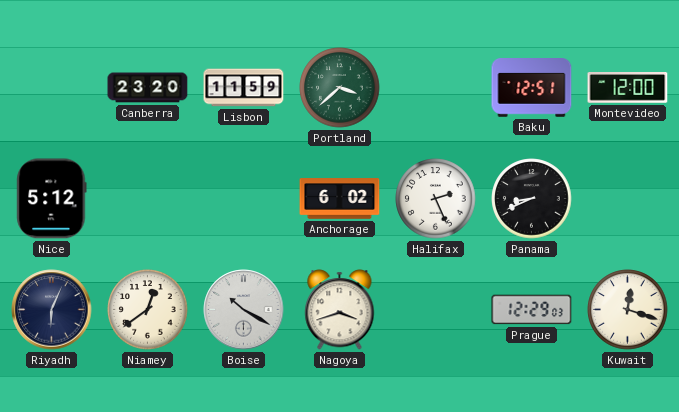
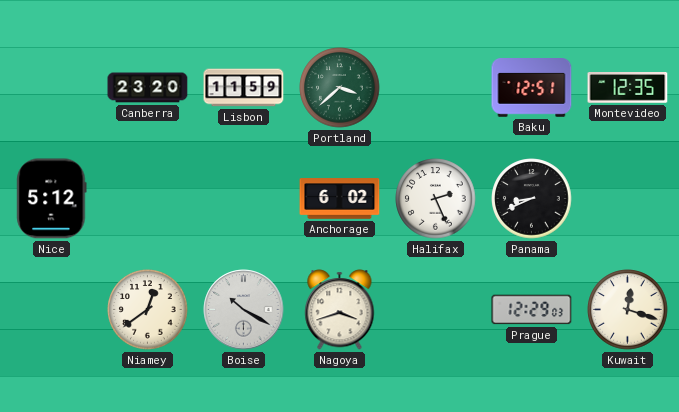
Montevideo: 12:00 -> 12:35
Riyadh: 6:04 -> none
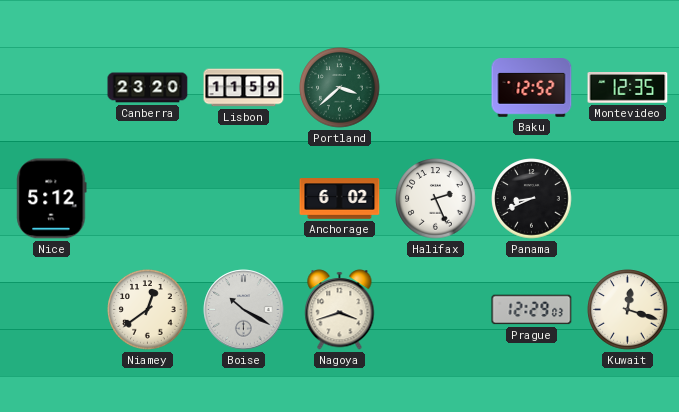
Baku: 12:51 -> 12:52
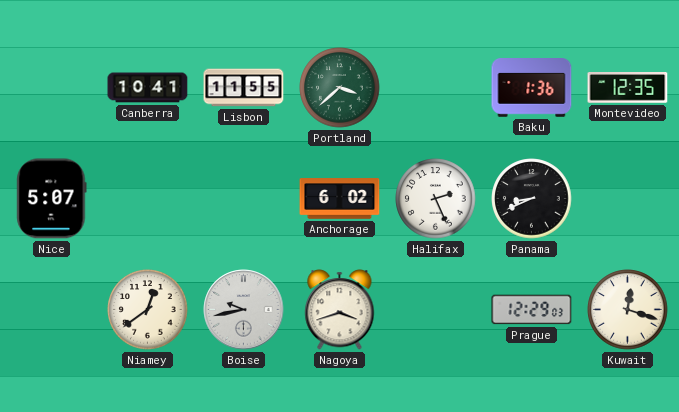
Canberra: 23:20 -> 10:41
Lisbon: 11:59 -> 11:55
Baku: 12:52 -> 1:36
Nice: 5:12 -> 5:07
Boise: 10:20 -> 9:43
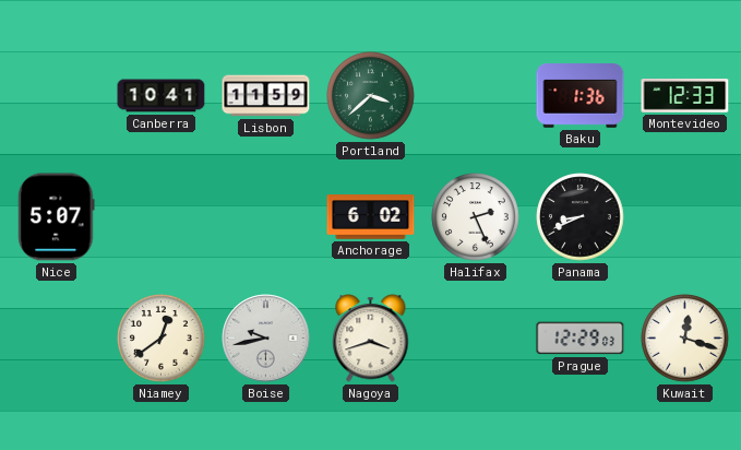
Lisbon: 11:55 -> 11:59
Montevideo: 12:35 -> 12:33
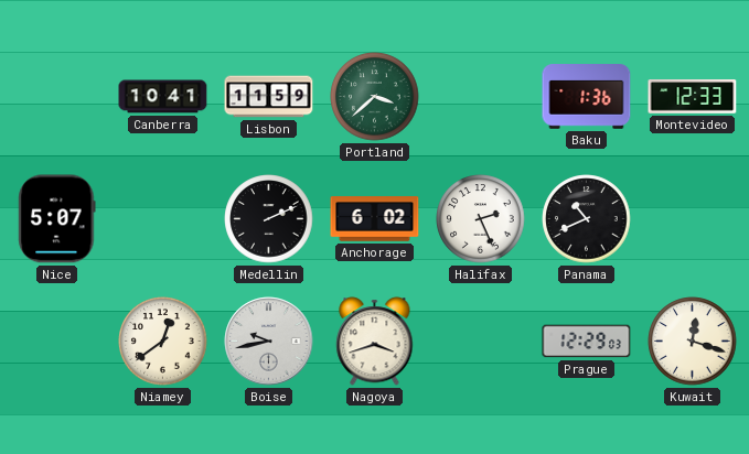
Medellin: none -> 2:11
Panama: 8:41 -> 10:41
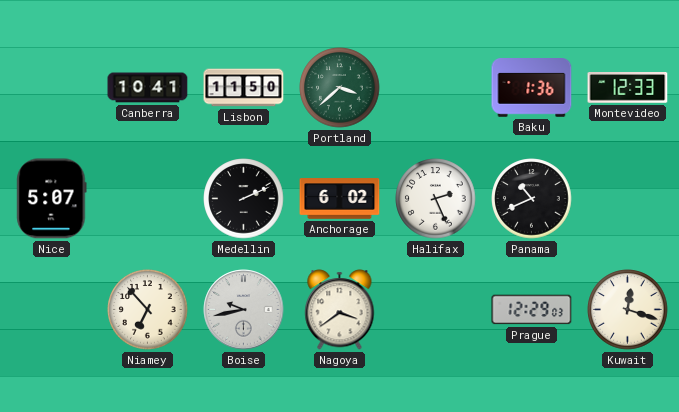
Lisbon: 11:59 -> 11:50
Niamey: 12:39 -> 6:53
Nagoya: 3:42 -> 3:39
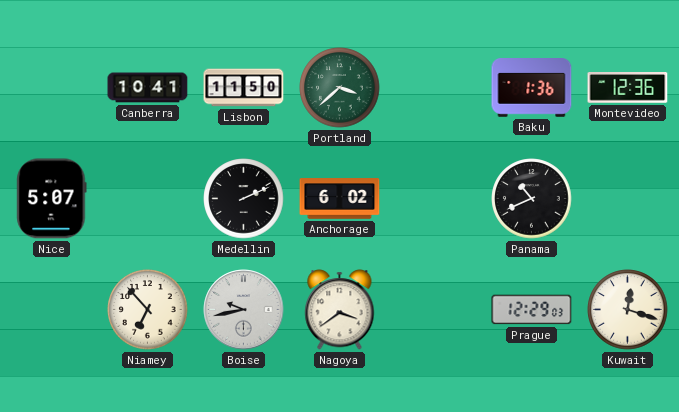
Montevideo: 12:33 -> 12:36
Halifax: 2:26 -> none
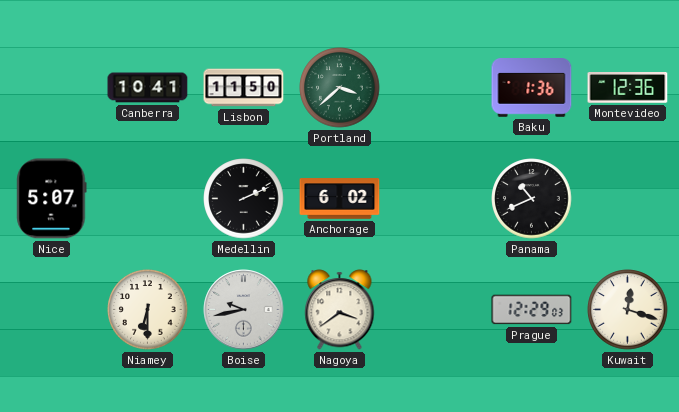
Niamey: 6:53 -> 6:30
